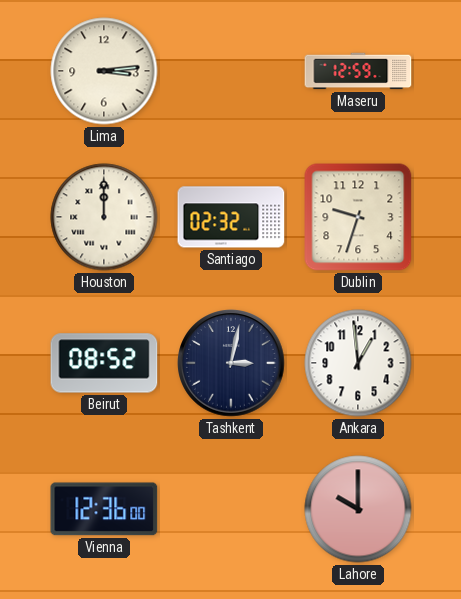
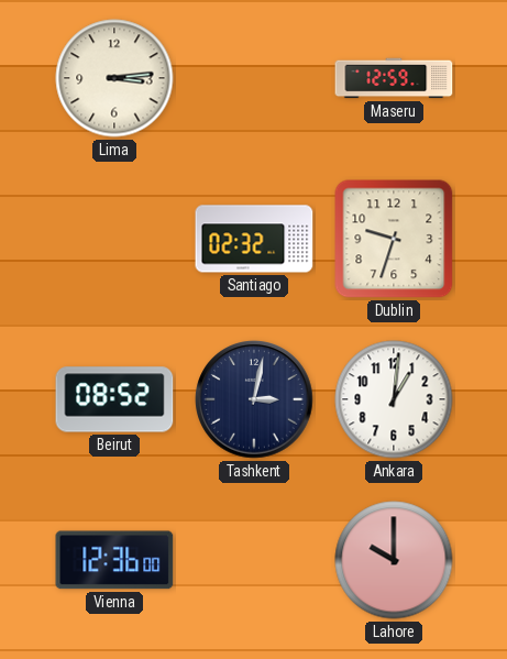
Houston: 12:00 -> none
Ankara: 12:59 -> 1:01
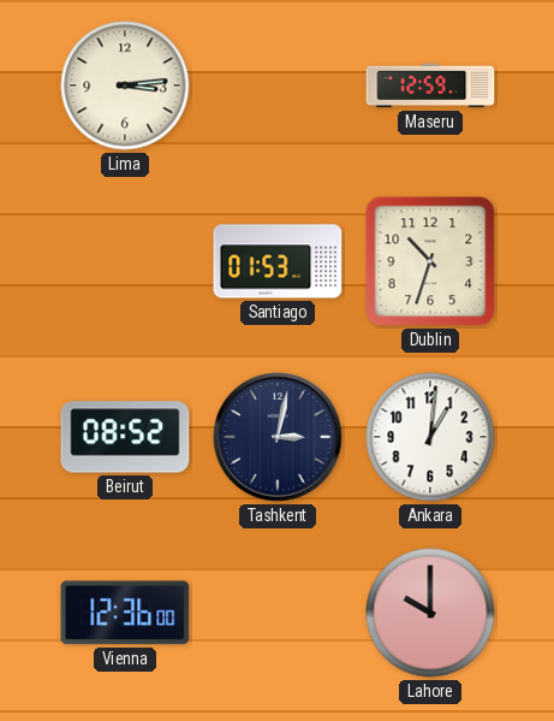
Santiago: 02:32 -> 01:53
Dublin: 9:33 -> 10:33
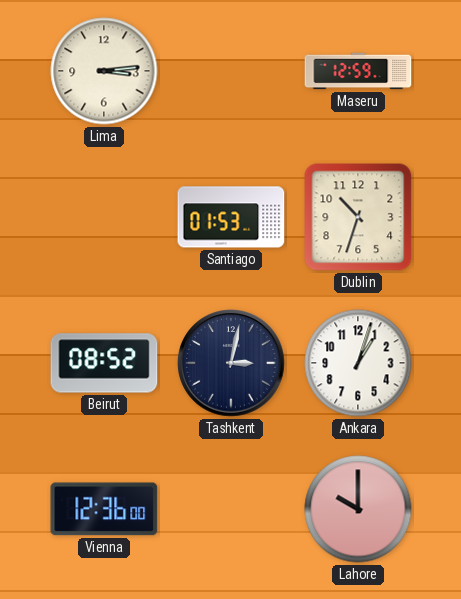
Ankara: 1:01 -> 1:03
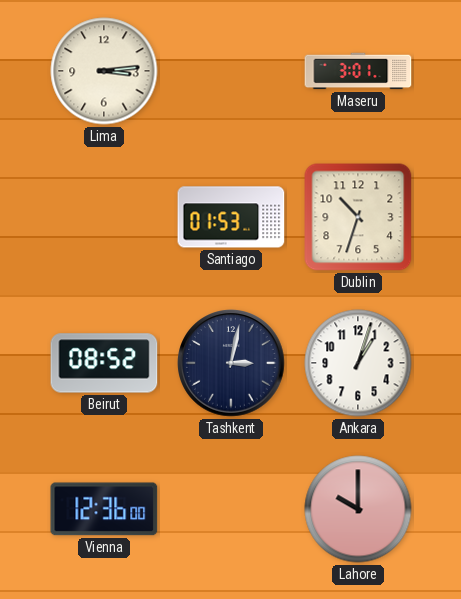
Maseru: 12:59 -> 3:01
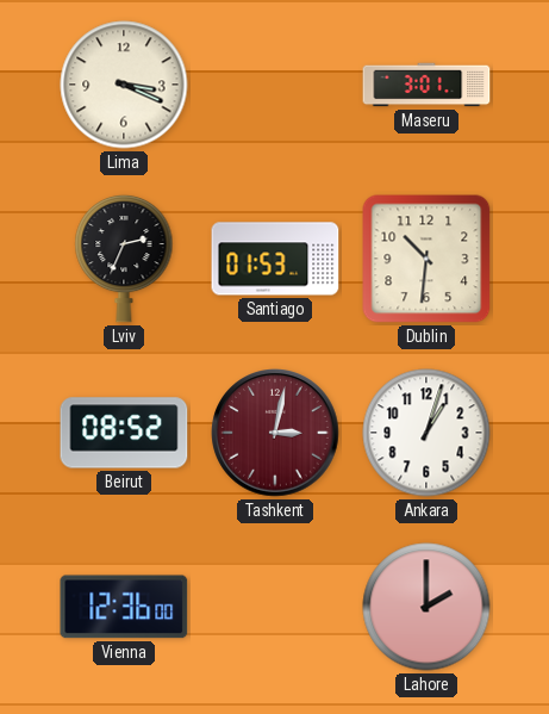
Lima: 3:14 -> 3:19
Lviv: none -> 2:34
Dublin: 10:33 -> 10:31
Tashkent dial: navy -> burgundy
Lahore: 10:00 -> 2:00
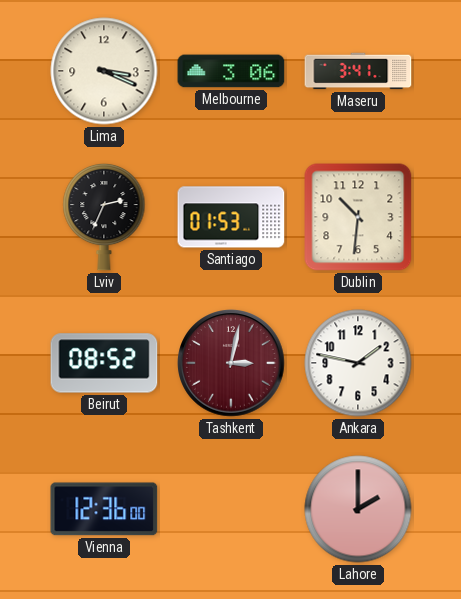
Melbourne: none -> 3:06
Maseru: 3:01 -> 3:41
Ankara: 1:03 -> 1:47
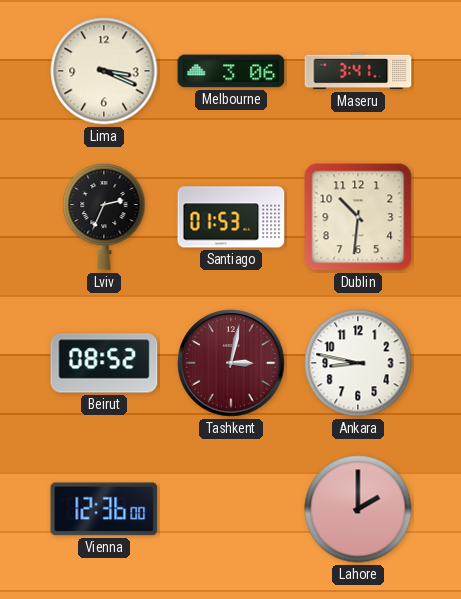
Ankara: 1:47 -> 8:47
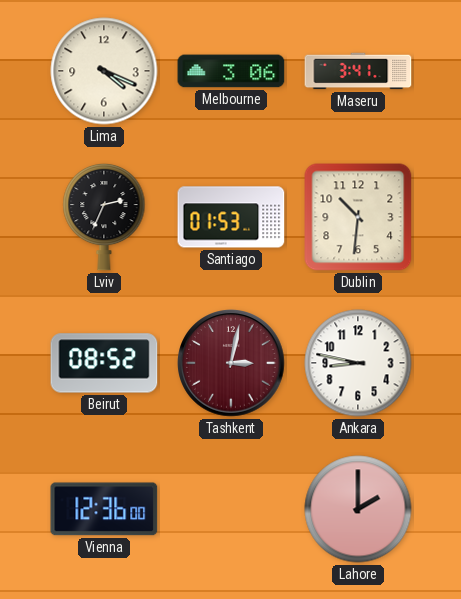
Lima: 3:19 -> 4:19
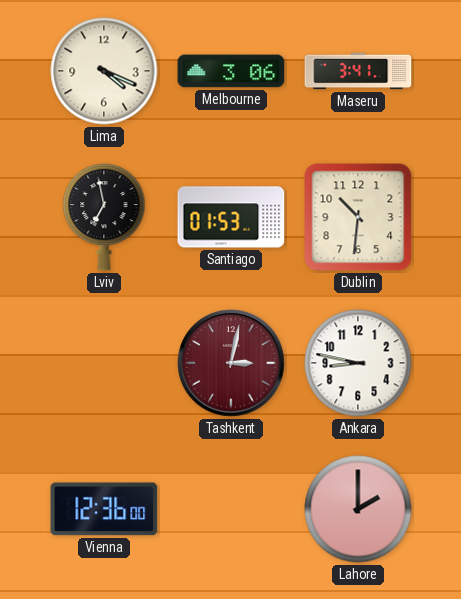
Lviv: 2:34 -> 6:58
Beirut: 08:52 -> none
